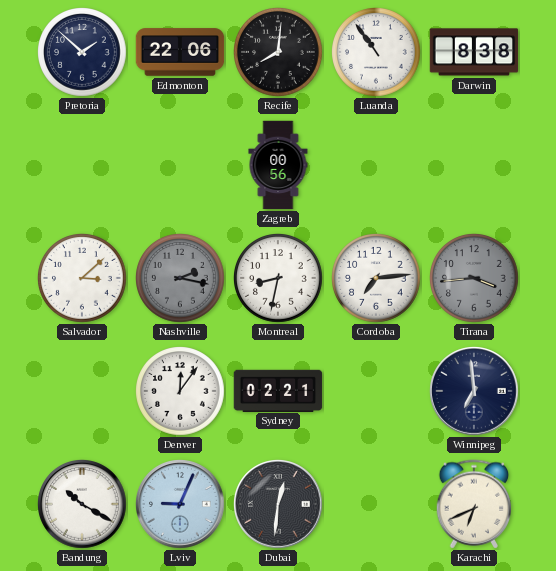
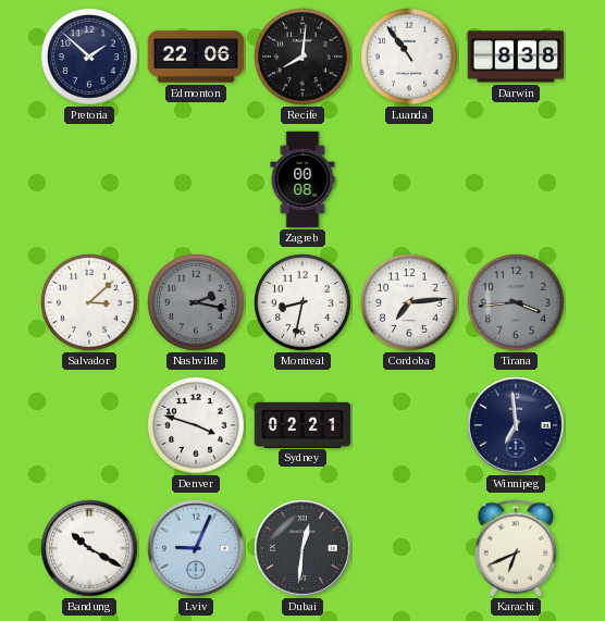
Zagreb: 00:56 -> 00:08
Denver: 12:06 -> 3:48
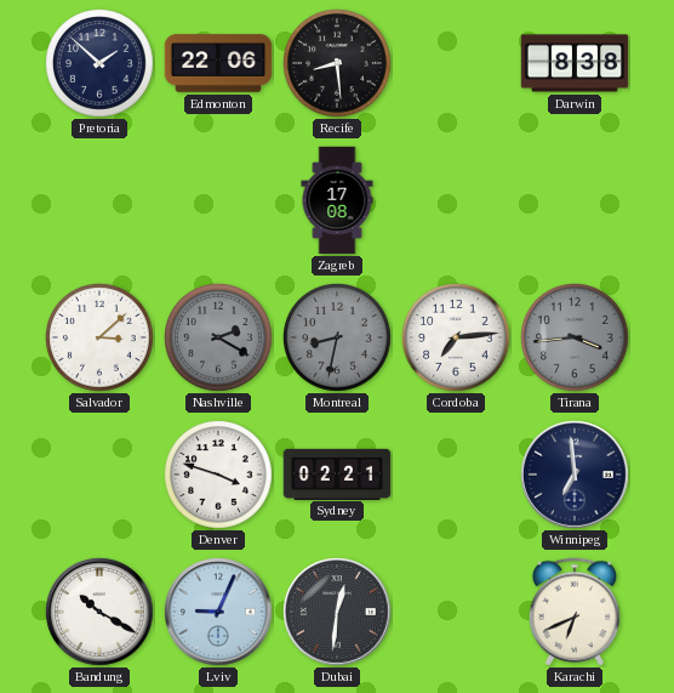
Recife: 8:01 -> 8:29
Luanda: 10:54 -> none
Zagreb: 00:08 -> 17:08
Nashville: 2:17 -> 2:20
Montreal dial: white -> grey
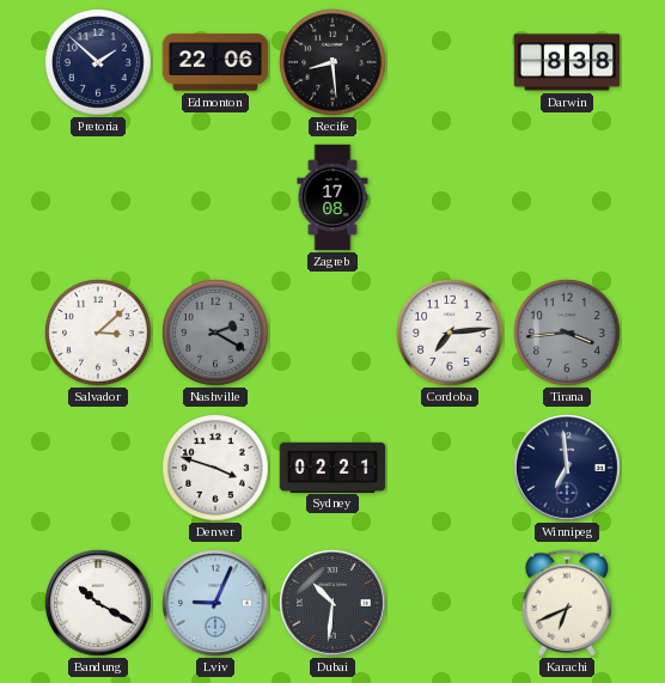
Montreal: 8:32 -> none
Dubai: 12:31 -> 10:31
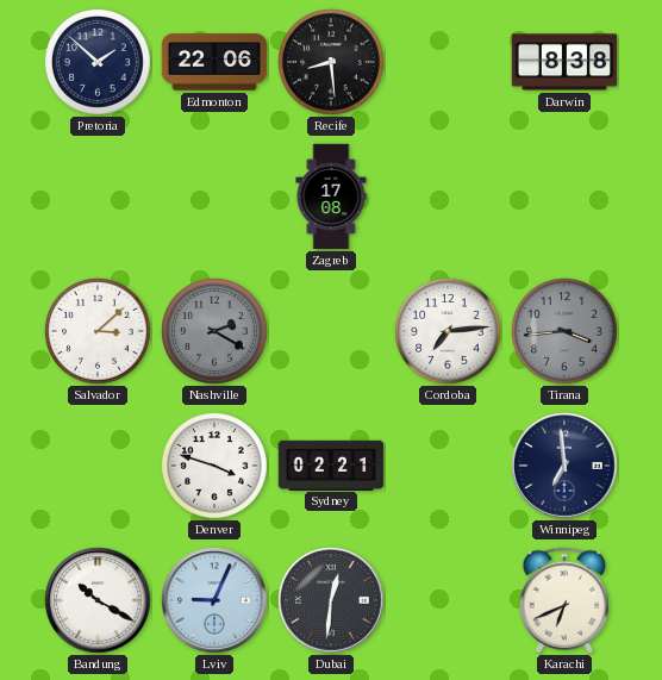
Dubai: 10:31 -> 12:31
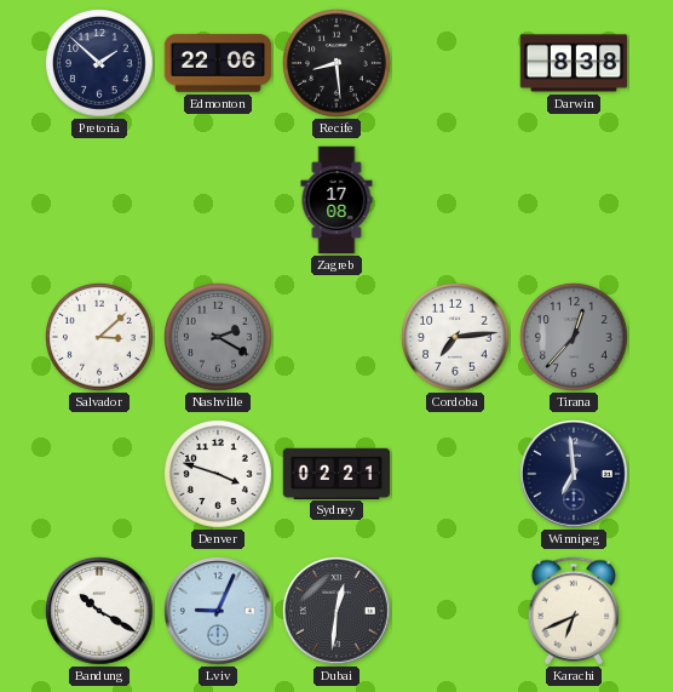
Tirana: 3:44 -> 12:37
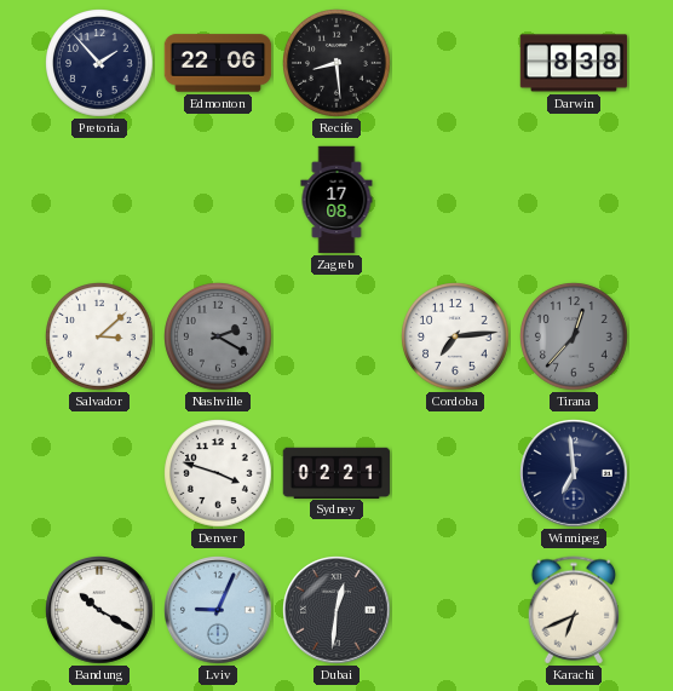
Pretoria: 1:52 -> 1:53
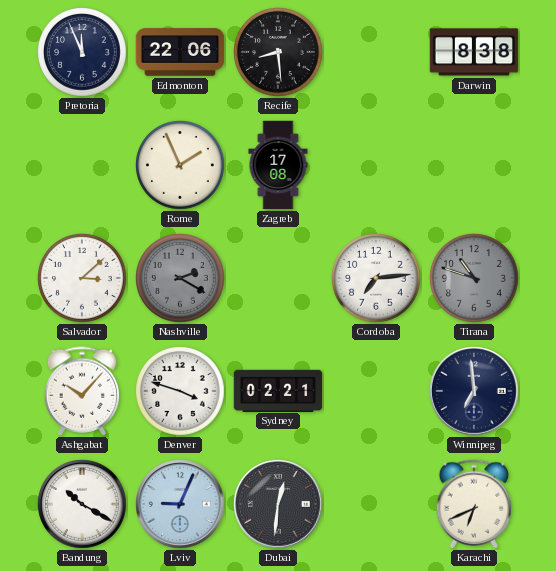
Pretoria: 1:53 -> 11:56
Rome: none -> 1:56
Tirana: 12:37 -> 10:48
Ashgabat: none -> 10:07
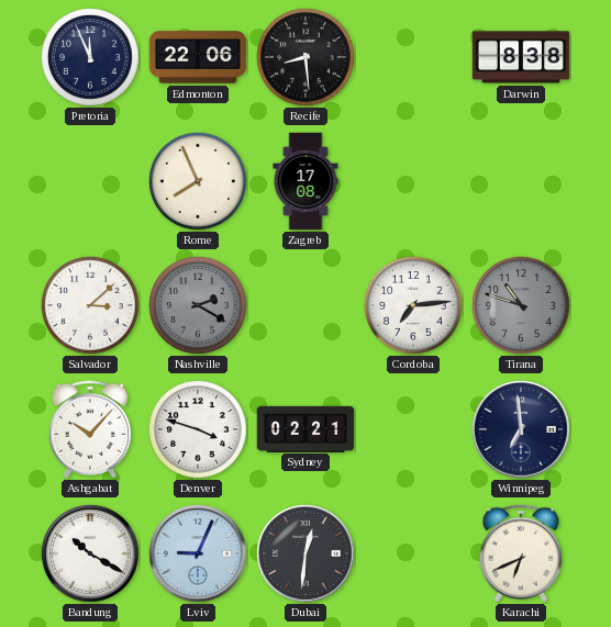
Rome: 1:56 -> 7:56
